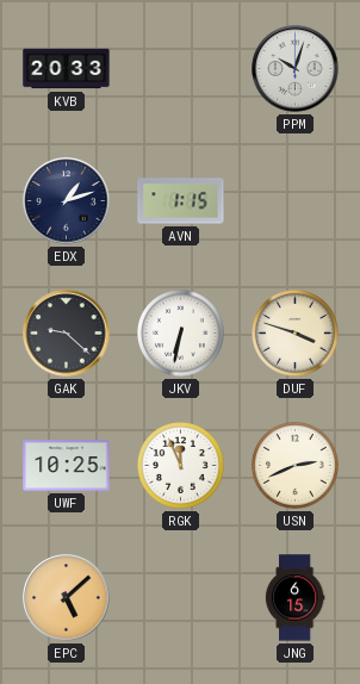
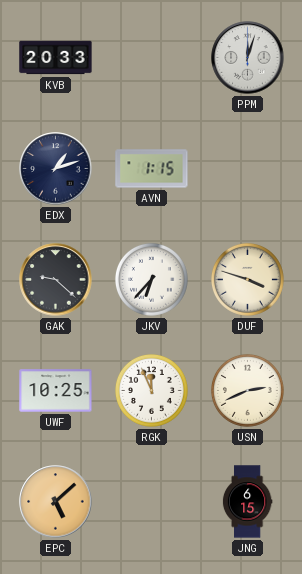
PPM: 10:03 -> 12:03
JKV: 6:32 -> 6:37
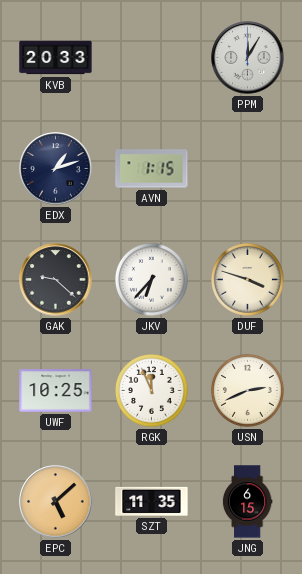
PPM: 12:03 -> 12:05
SZT: none -> 11:35
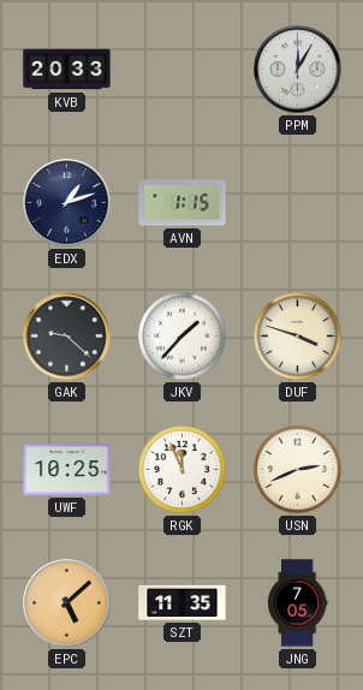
JKV: 6:37 -> 1:37
JNG: 6:15 -> 7:05
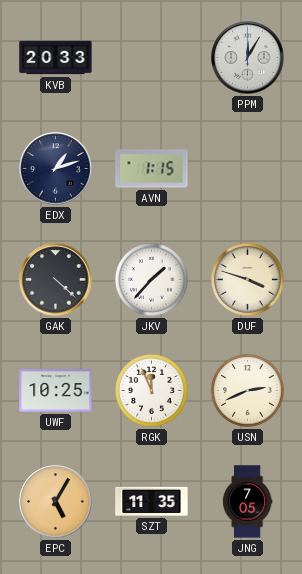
GAK: 9:22 -> 4:22
EPC: 5:08 -> 5:05
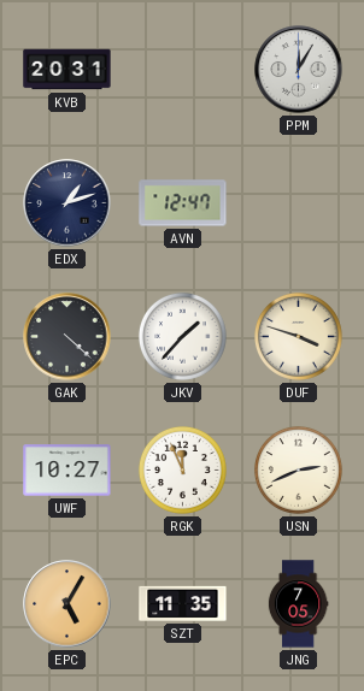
KVB: 20:33 -> 20:31
AVN: 1:15 -> 12:47
UWF: 10:25 -> 10:27
